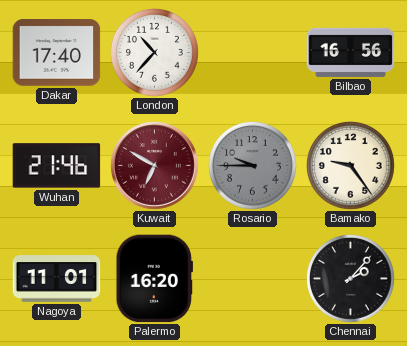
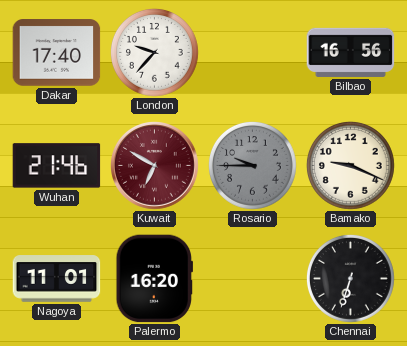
London: 10:37 -> 9:37
Bamako: 9:24 -> 9:19
Chennai: 2:07 -> 6:33
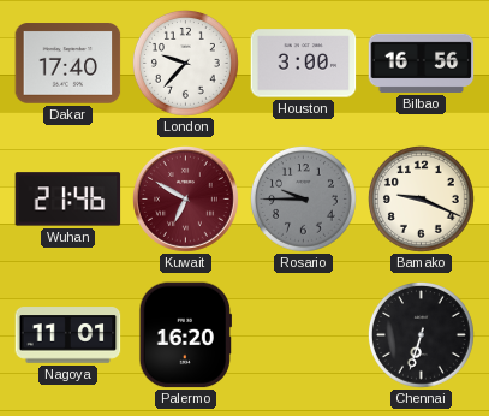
Houston: none -> 3:00
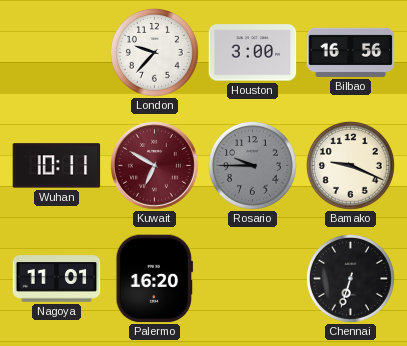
Dakar: 17:40 -> none
Wuhan: 21:46 -> 10:11
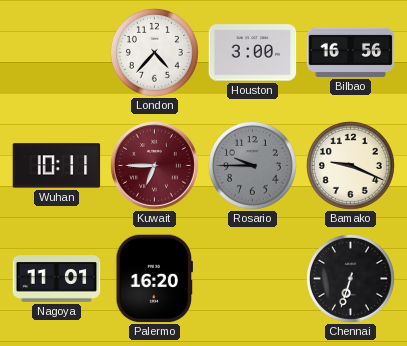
London: 9:37 -> 4:37
Kuwait: 6:50 -> 6:45
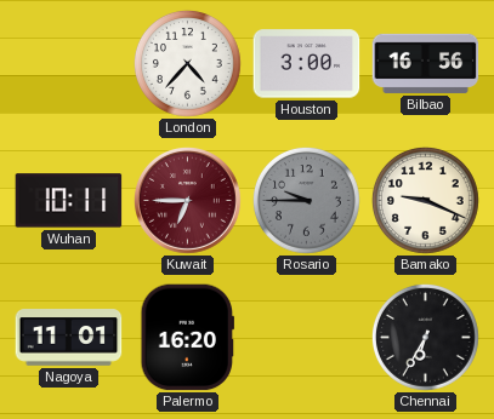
Chennai: 6:33 -> 6:35
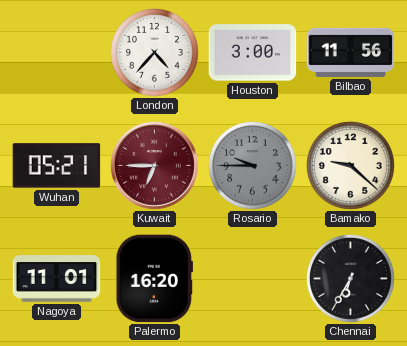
Bilbao: 16:56 -> 11:56
Wuhan: 10:11 -> 05:21
Bamako: 9:19 -> 9:22
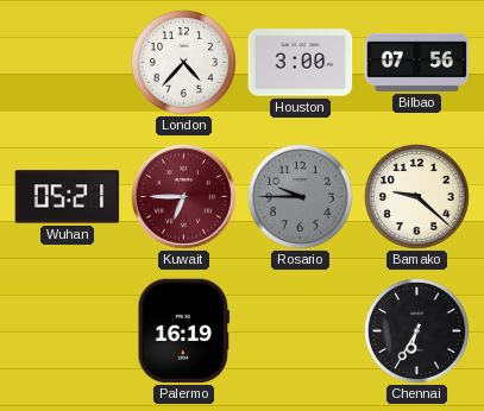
Bilbao: 11:56 -> 07:56
Nagoya: 11:01 -> none
Palermo: 16:20 -> 16:19
